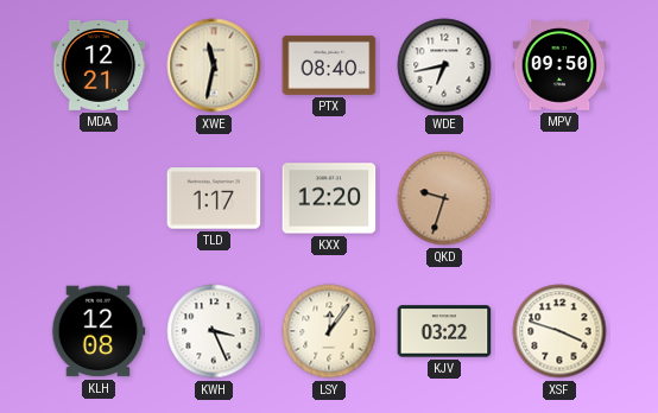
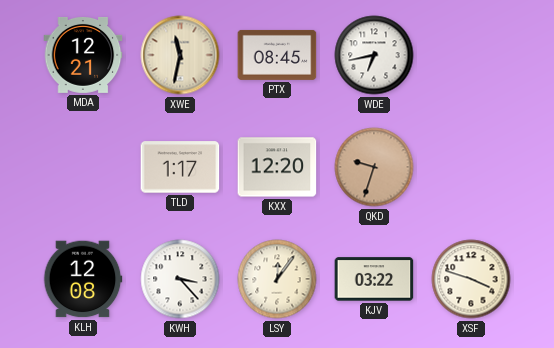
PTX: 08:40 -> 08:45
MPV: 09:50 -> none
KWH: 3:26 -> 3:23
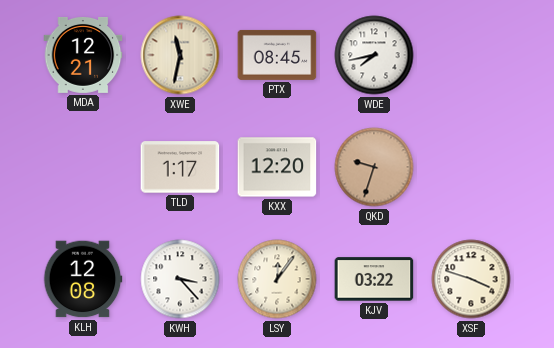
WDE: 6:43 -> 7:43
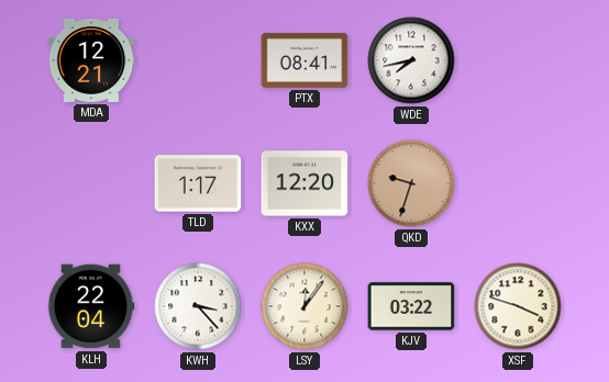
XWE: 11:32 -> none
PTX: 08:45 -> 08:41
KLH: 12:08 -> 22:04
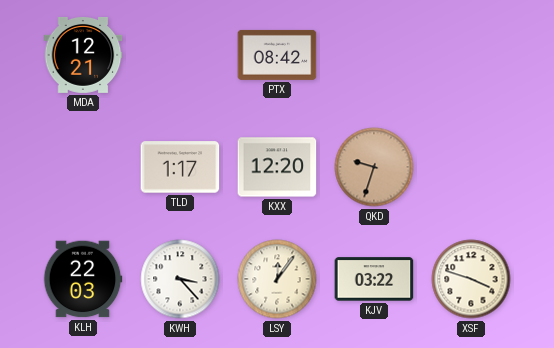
PTX: 08:41 -> 08:42
WDE: 7:43 -> none
KLH: 22:04 -> 22:03
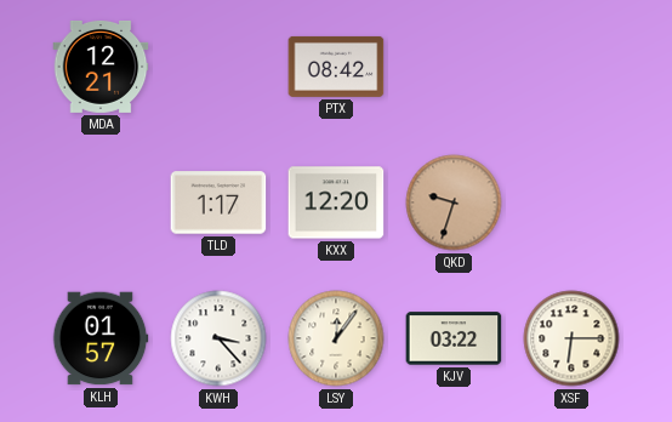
KLH: 22:03 -> 01:57
XSF: 3:48 -> 6:15
